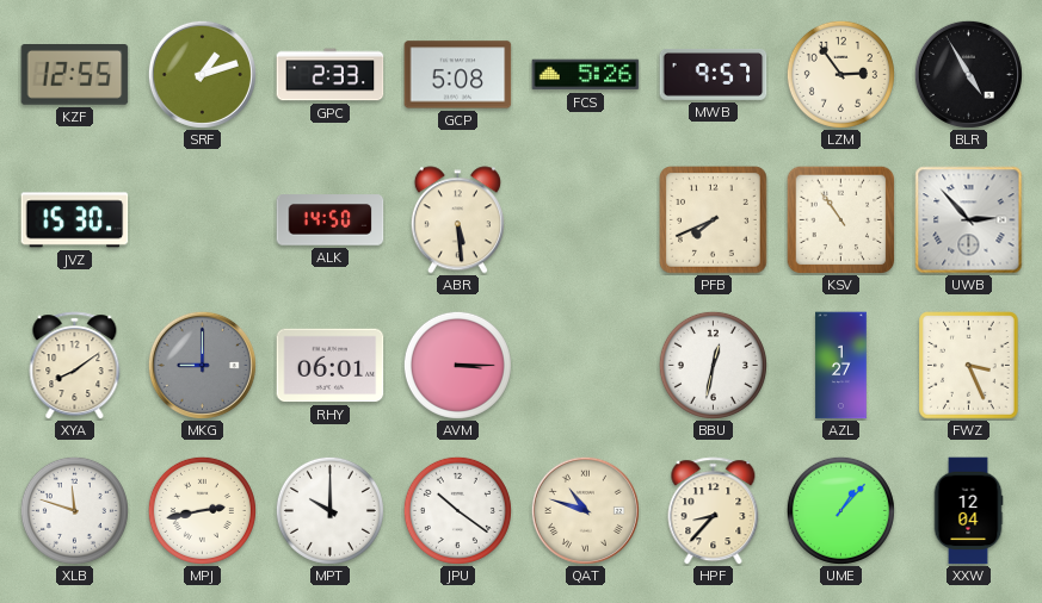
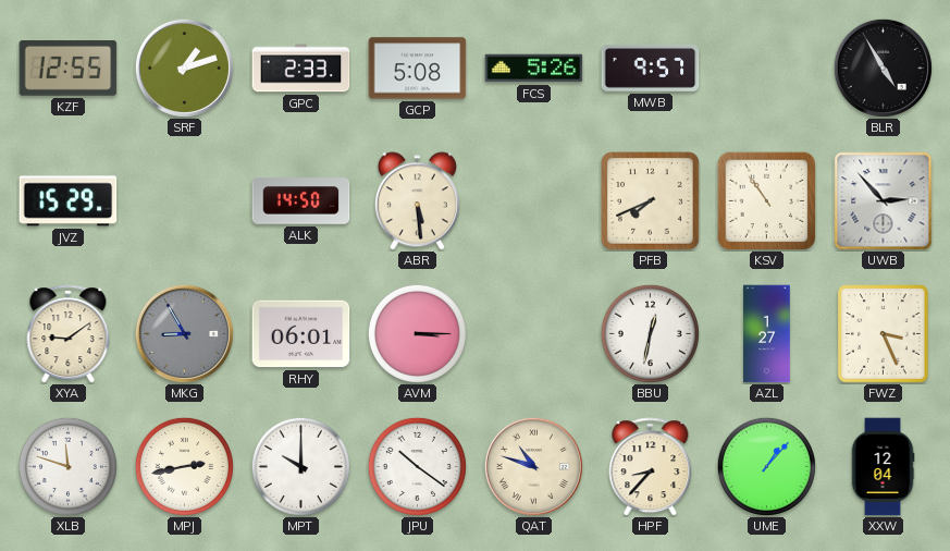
LZM: 2:54 -> none
JVZ: 15:30 -> 15:29
XYA: 8:09 -> 9:09
MKG: 9:00 -> 8:55
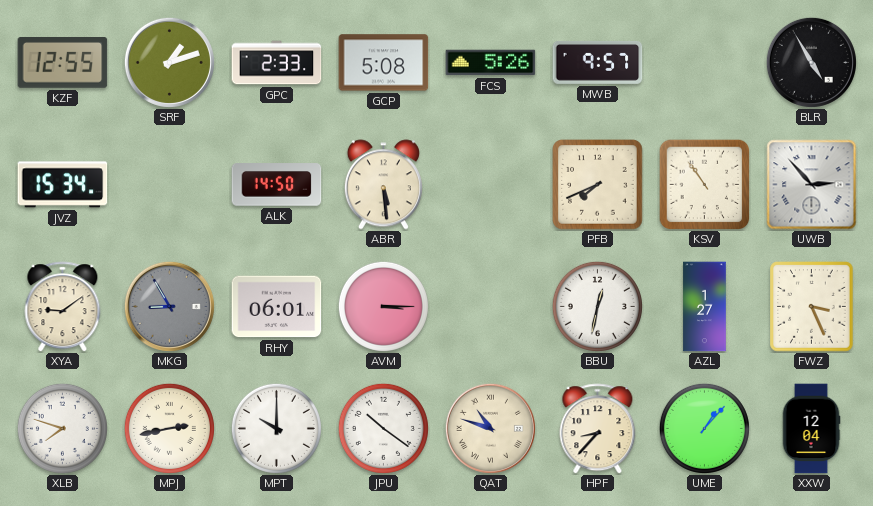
JVZ: 15:29 -> 15:34
XLB: 11:48 -> 7:48
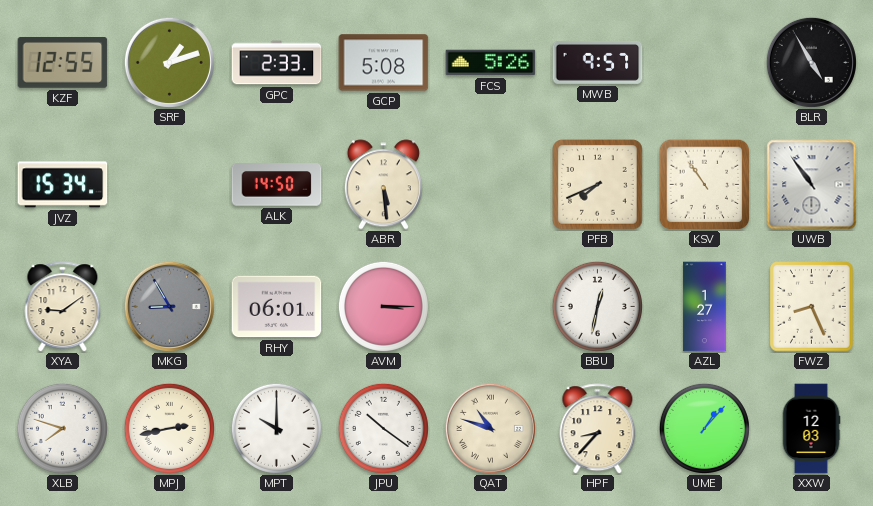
UWB: 2:53 -> 10:54
FWZ: 3:26 -> 8:26
XXW: 12:04 -> 12:03
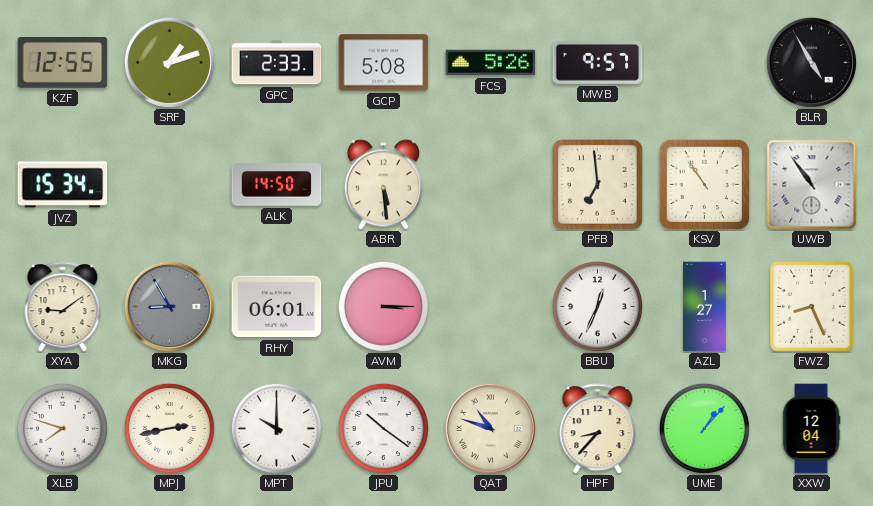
PFB: 7:41 -> 6:59
BBU: 12:32 -> 12:34
XXW: 12:03 -> 12:04
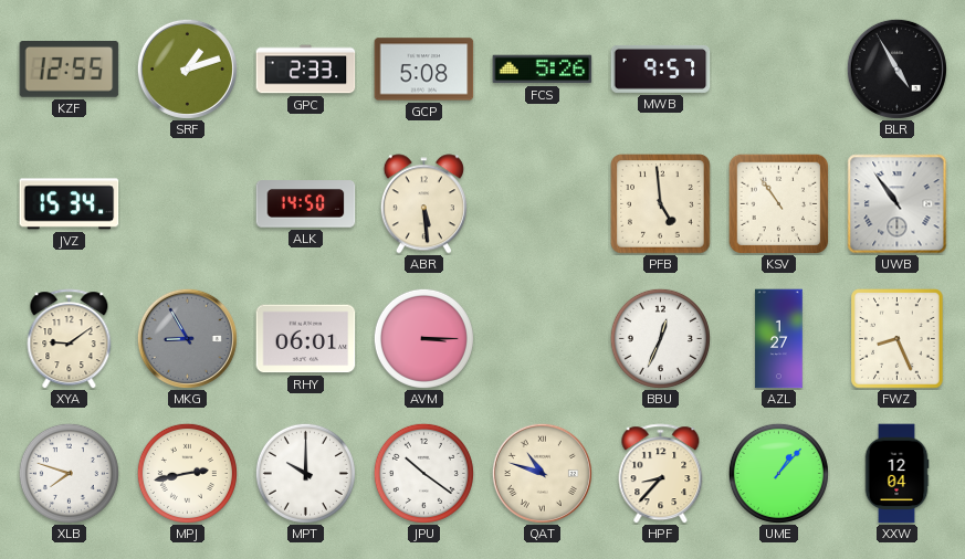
PFB: 6:59 -> 4:59
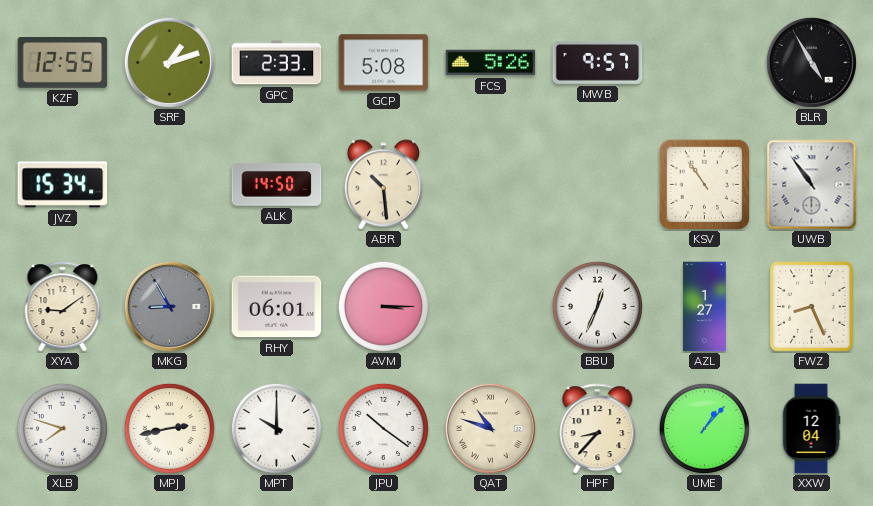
ABR: 5:29 -> 10:29
PFB: 4:59 -> none
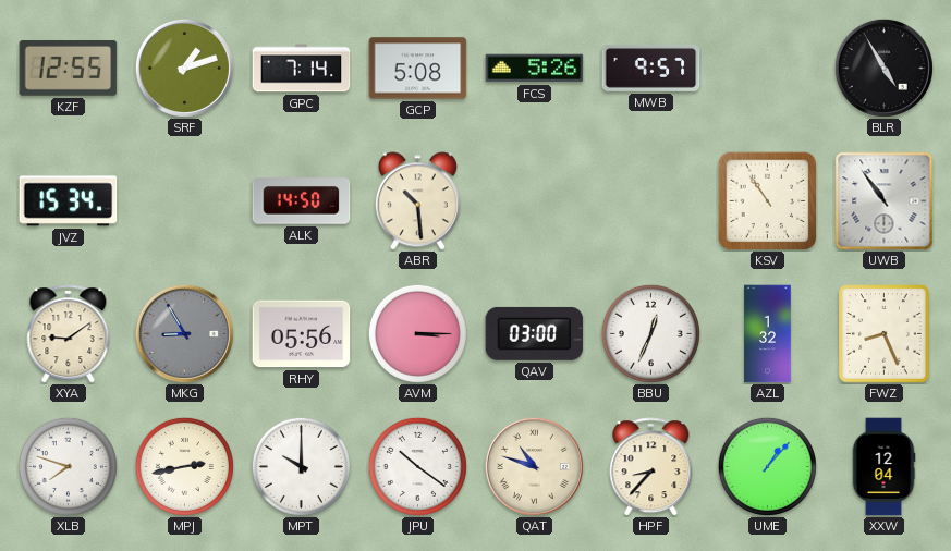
GPC: 2:33 -> 7:14
RHY: 06:01 -> 05:56
QAV: none -> 03:00
AZL: 1:27 -> 1:32
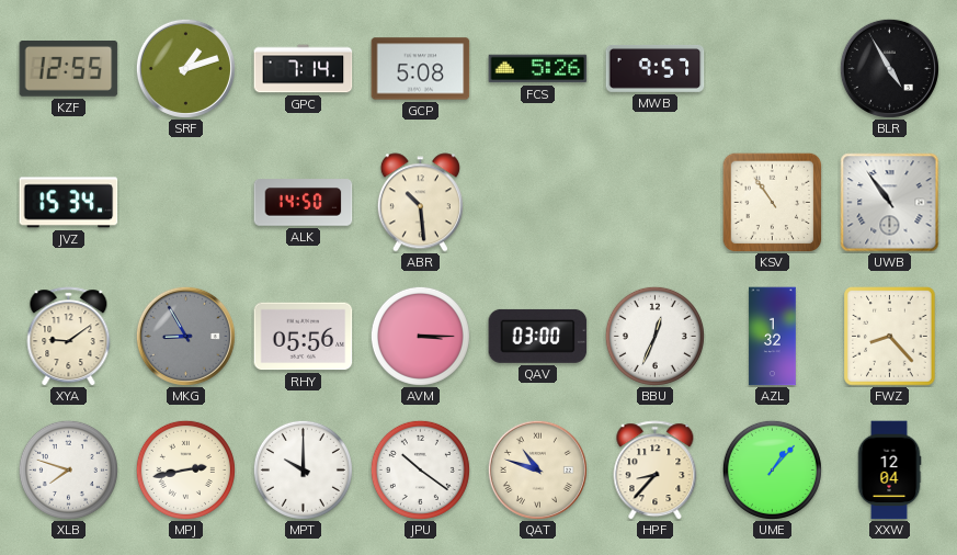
FWZ: 8:26 -> 8:23
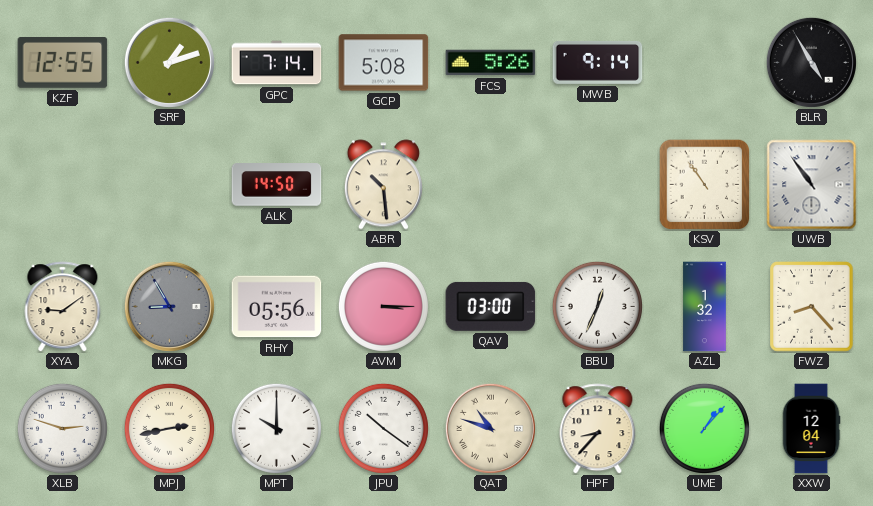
MWB: 9:57 -> 9:14
JVZ: 15:34 -> none
XLB: 7:48 -> 2:48
